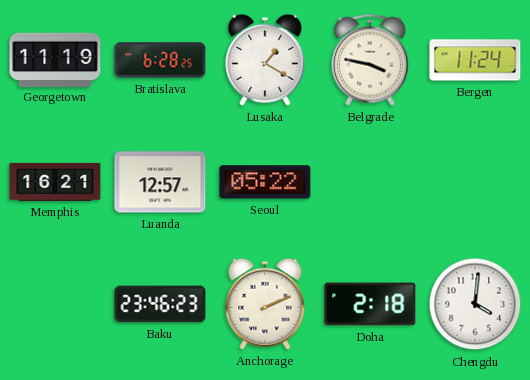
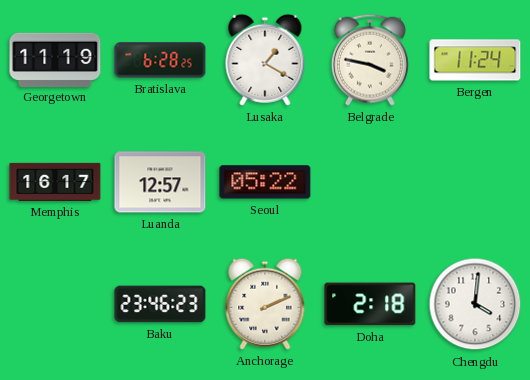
Memphis: 16:21 -> 16:17
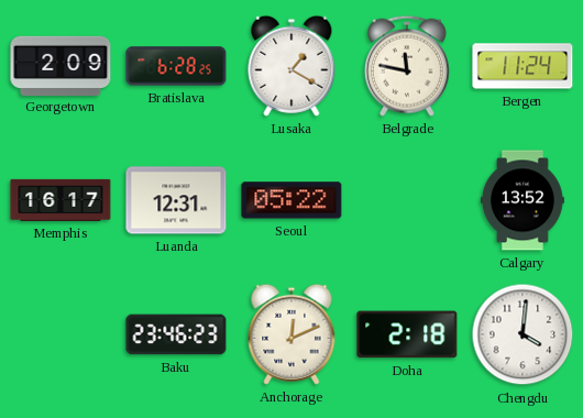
Georgetown: 11:19 -> 2:09
Belgrade: 3:47 -> 11:47
Luanda: 12:57 -> 12:31
Calgary: none -> 13:52
Anchorage: 2:11 -> 12:11
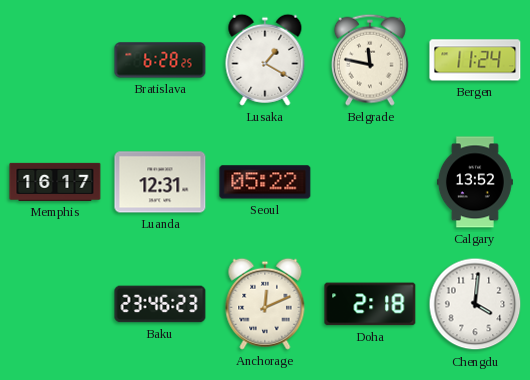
Georgetown: 2:09 -> none
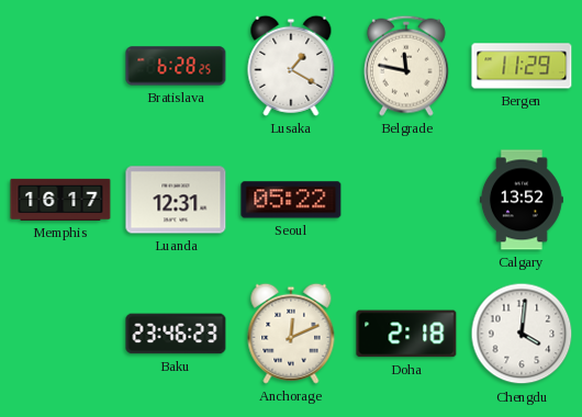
Bergen: 11:24 -> 11:29
